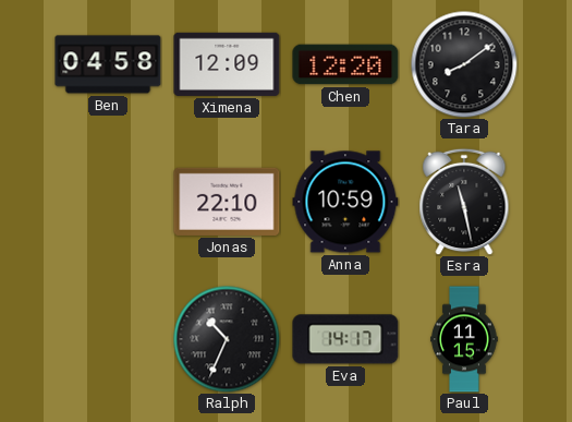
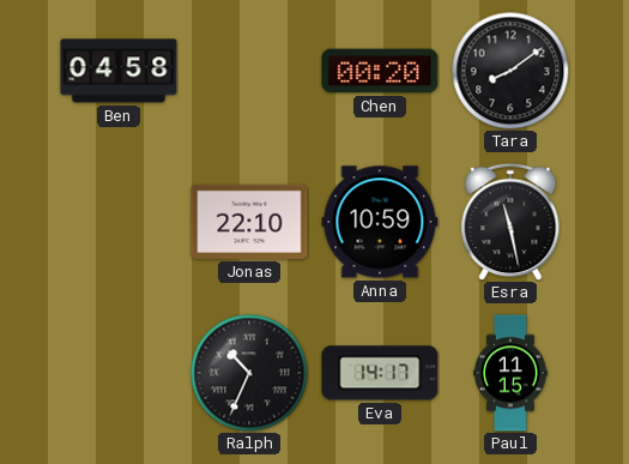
Ximena: 12:09 -> none
Chen: 12:20 -> 00:20
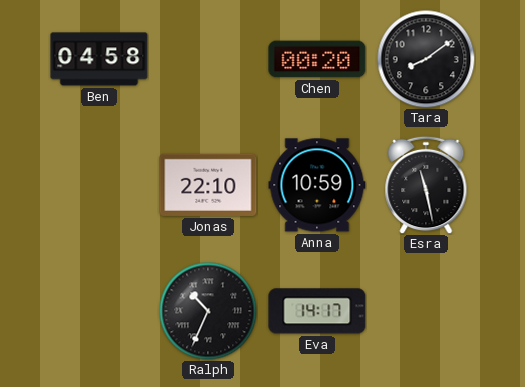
Paul: 11:15 -> none
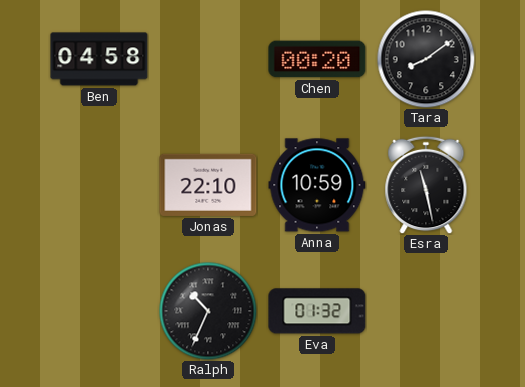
Eva: 14:17 -> 01:32
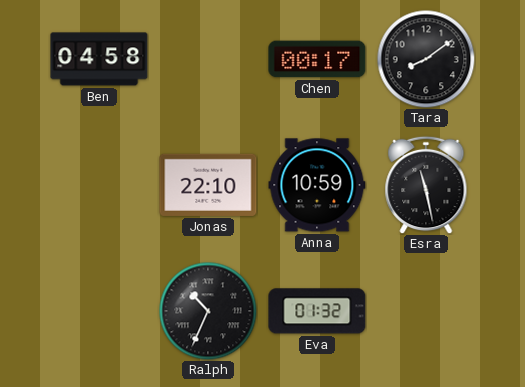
Chen: 00:20 -> 00:17
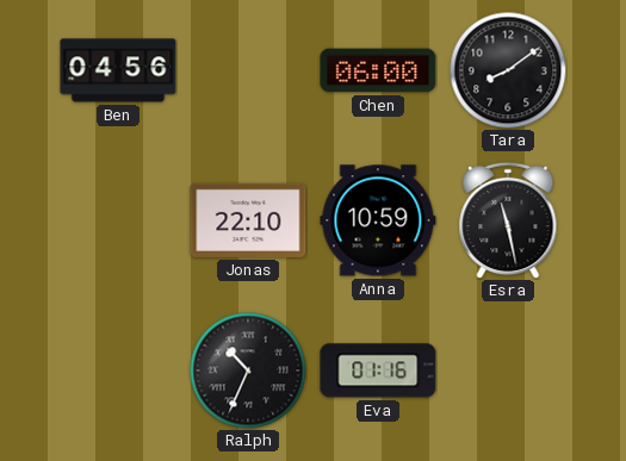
Ben: 04:58 -> 04:56
Chen: 00:17 -> 06:00
Eva: 01:32 -> 01:16
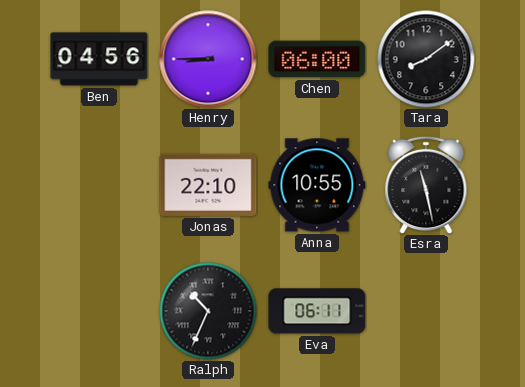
Henry: none -> 8:45
Anna: 10:59 -> 10:55
Eva: 01:16 -> 06:11
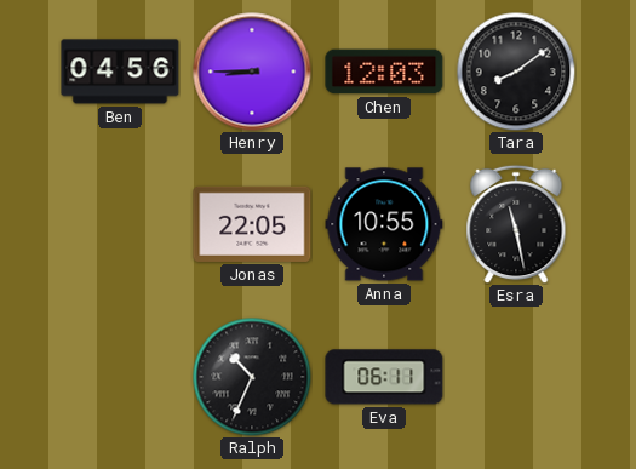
Chen: 06:00 -> 12:03
Jonas: 22:10 -> 22:05
